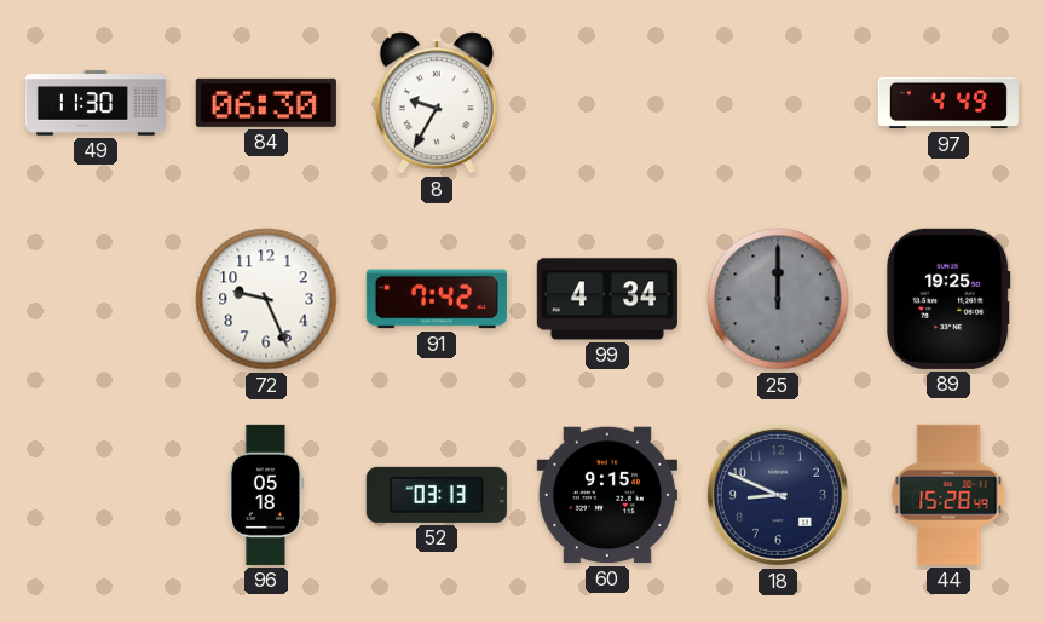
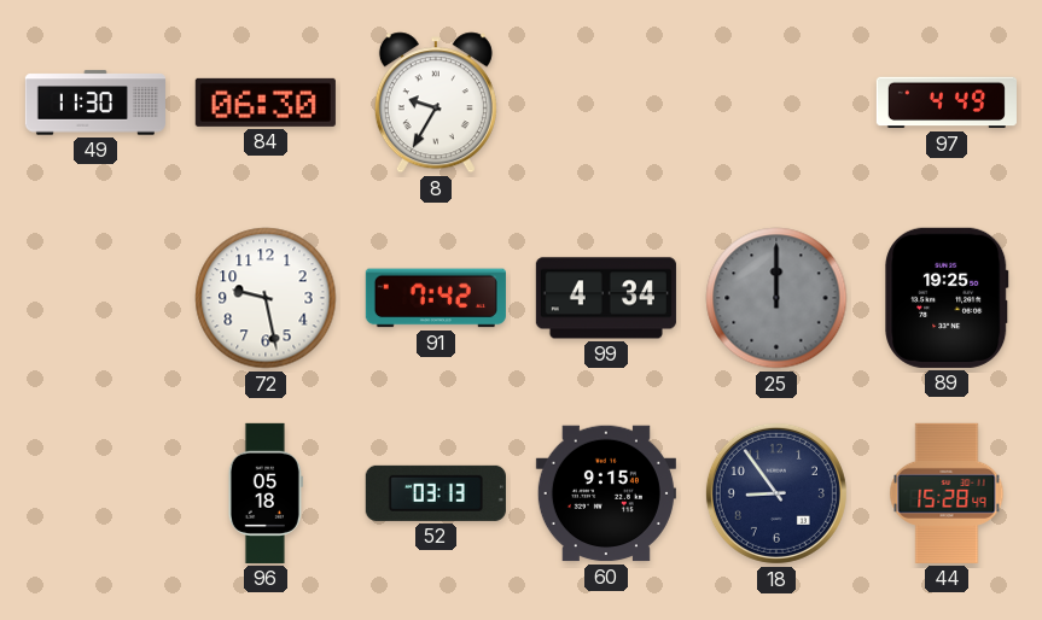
72: 9:26 -> 9:28
18: 8:49 -> 8:54
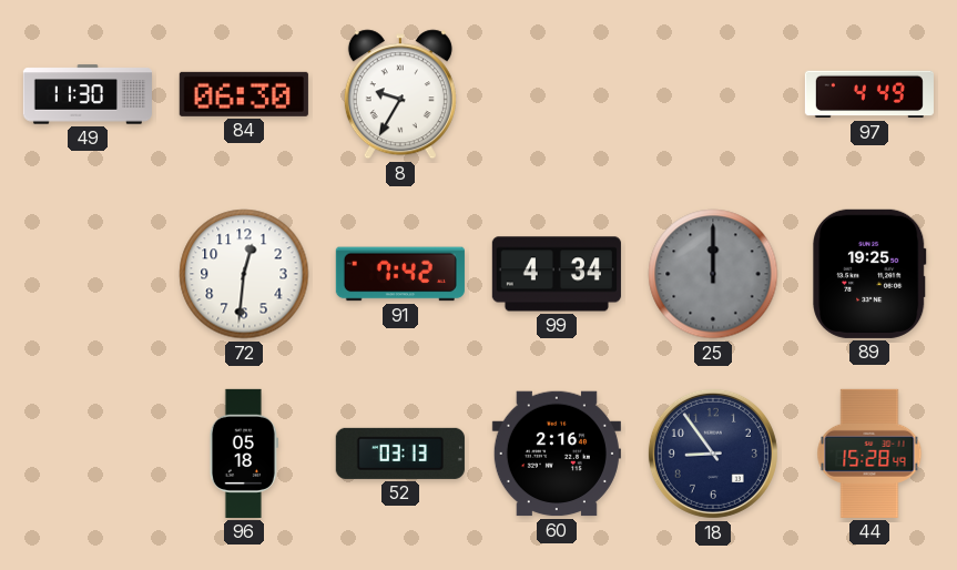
72: 9:28 -> 12:31
60: 9:15 -> 2:16
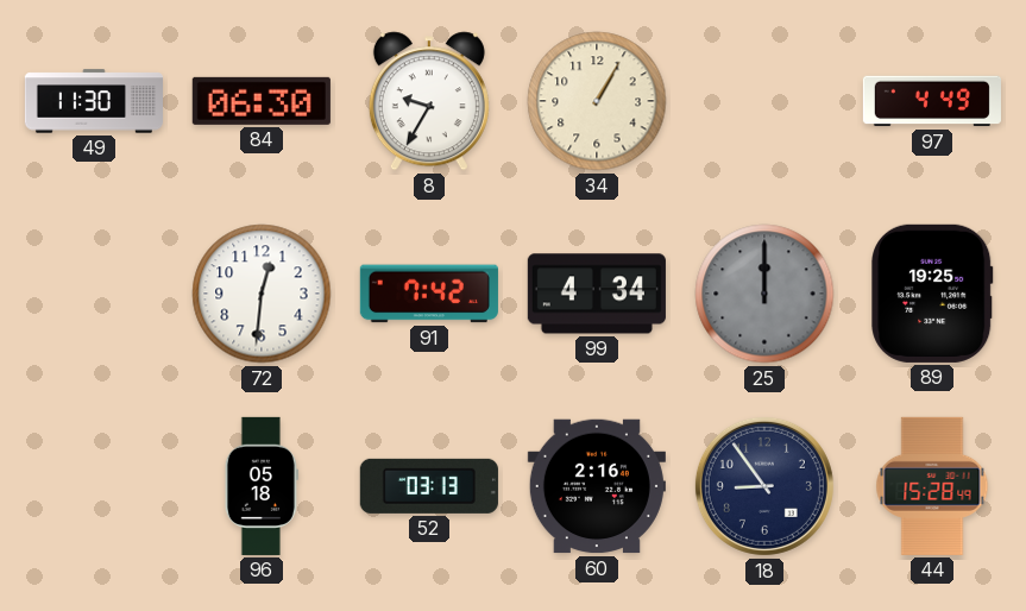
34: none -> 1:05
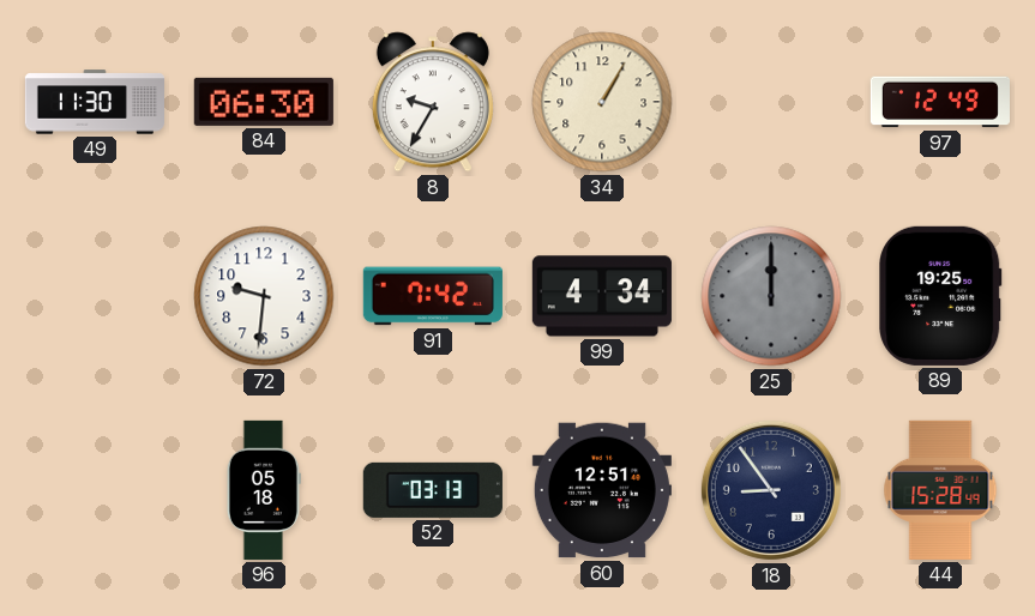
97: 4:49 -> 12:49
72: 12:31 -> 9:31
60: 2:16 -> 12:51
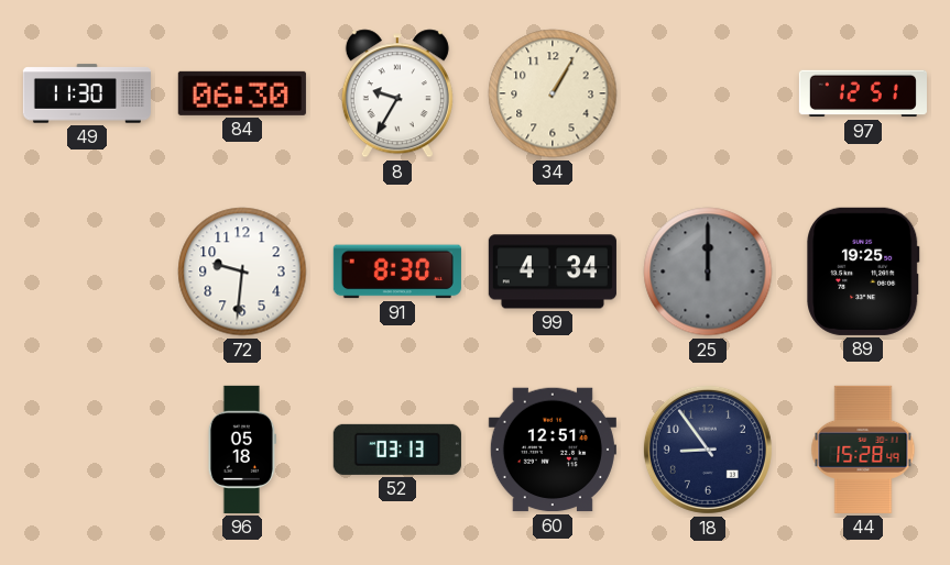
97: 12:49 -> 12:51
91: 7:42 -> 8:30
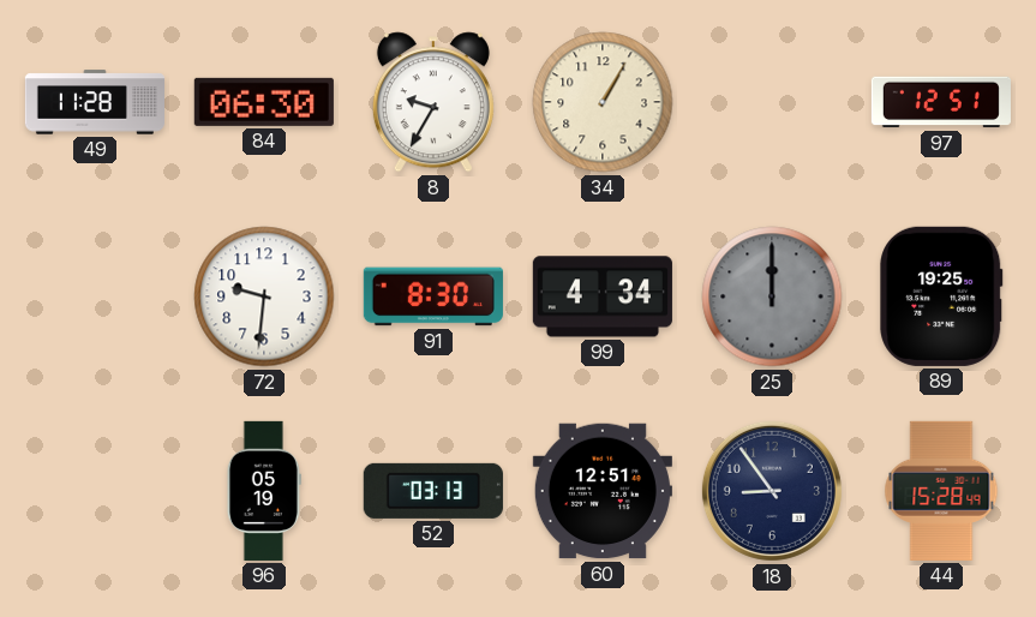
49: 11:30 -> 11:28
96: 05:18 -> 05:19
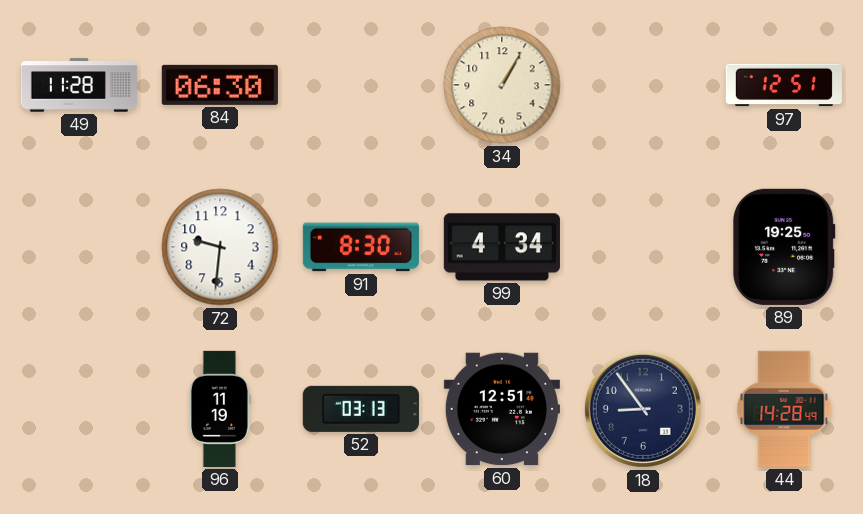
8: 9:35 -> none
25: 12:00 -> none
96: 05:19 -> 11:19
44: 15:28 -> 14:28
